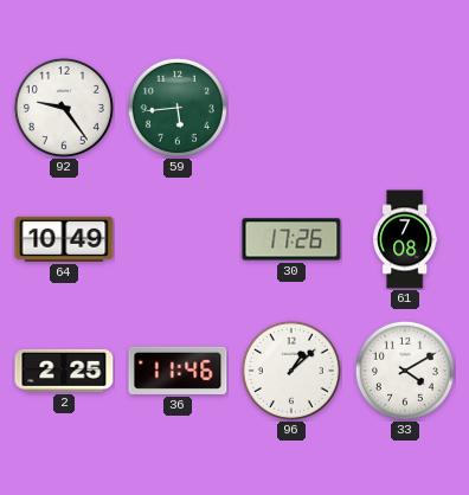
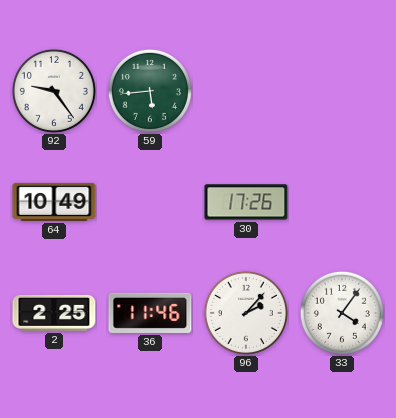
61: 7:08 -> none
96: 1:08 -> 2:07
33: 4:10 -> 4:06
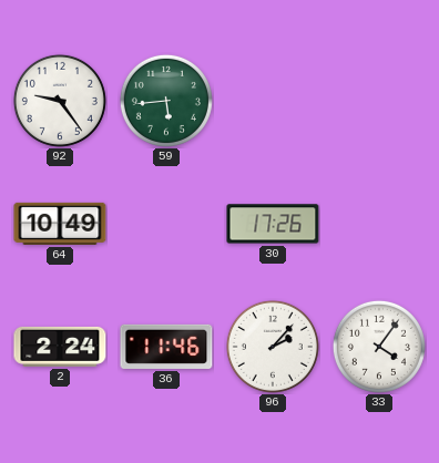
2: 2:25 -> 2:24
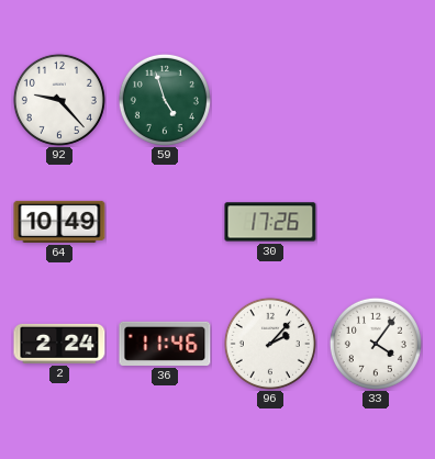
92: 9:24 -> 9:23
59: 5:44 -> 4:57
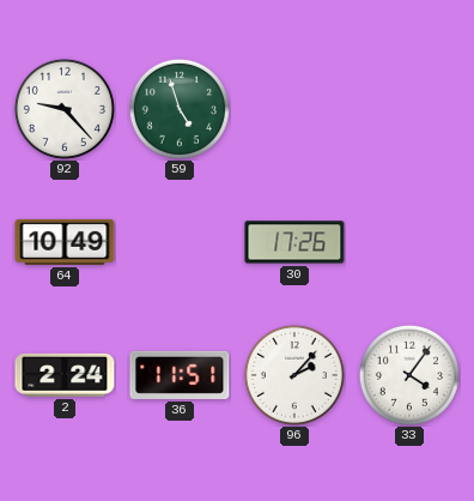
36: 11:46 -> 11:51
